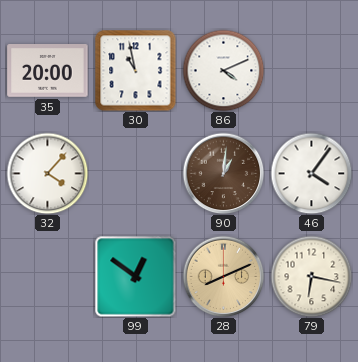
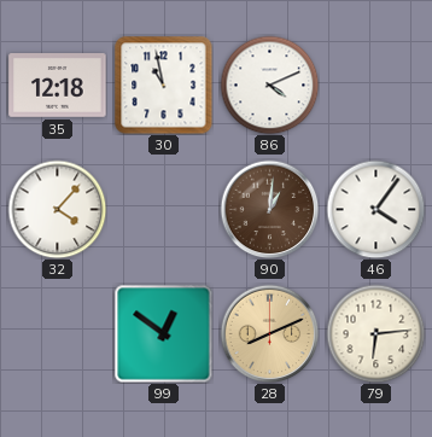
35: 20:00 -> 12:18
79: 6:17 -> 6:14
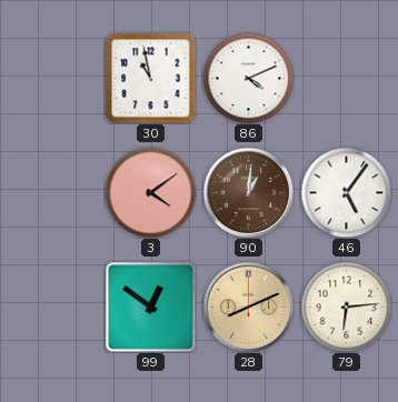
35: 12:18 -> none
32: 4:07 -> none
3: none -> 4:09
46: 4:06 -> 5:06
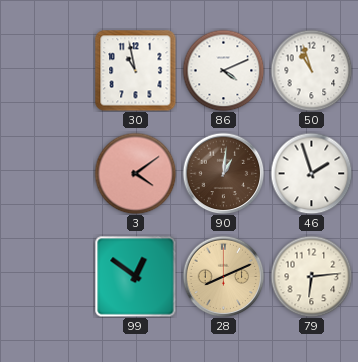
50: none -> 10:57
46: 5:06 -> 1:57
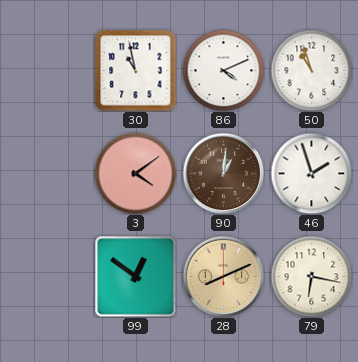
79: 6:14 -> 6:17
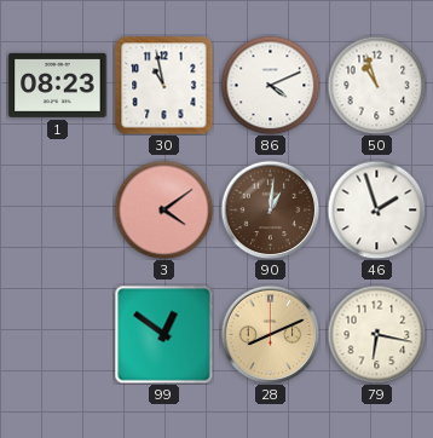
1: none -> 08:23
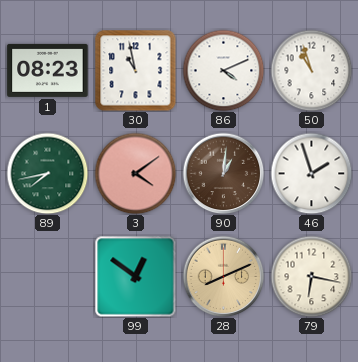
89: none -> 7:43
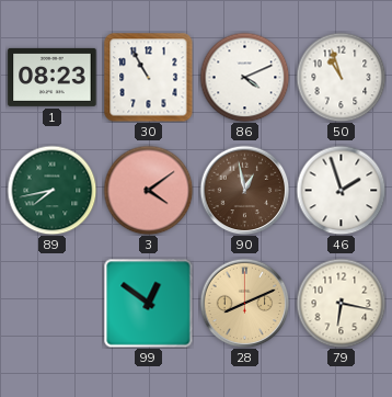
30: 10:58 -> 10:55
90: 1:01 -> 12:58
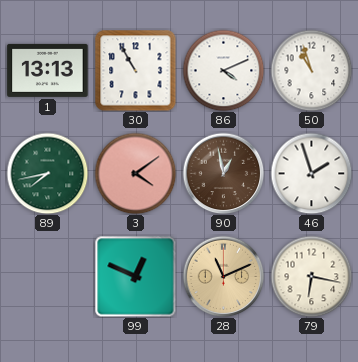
1: 08:23 -> 13:13
99: 12:51 -> 12:49
28: 8:11 -> 11:11
